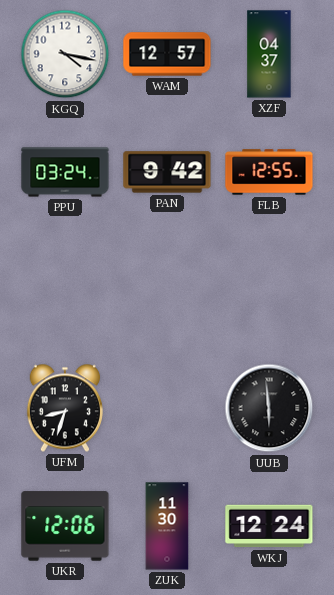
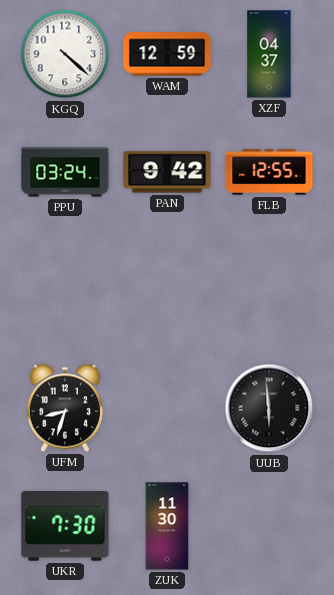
KGQ: 4:17 -> 4:22
WAM: 12:57 -> 12:59
UKR: 12:06 -> 7:30
WKJ: 12:24 -> none
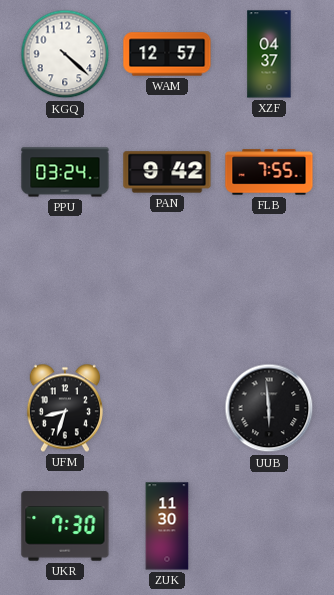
WAM: 12:59 -> 12:57
FLB: 12:55 -> 7:55
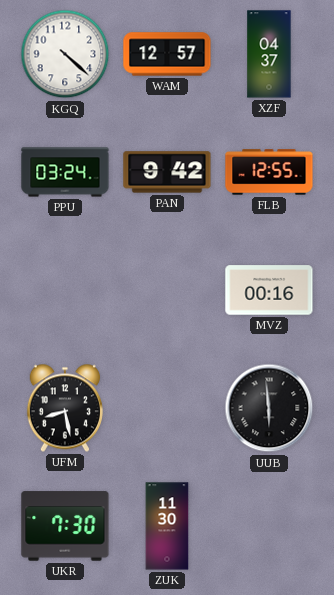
FLB: 7:55 -> 12:55
MVZ: none -> 00:16
UFM: 8:33 -> 8:28
